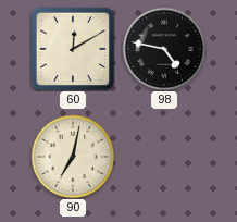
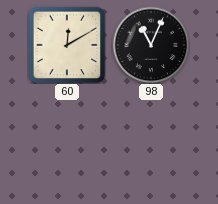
98: 4:47 -> 11:04
90: 7:02 -> none
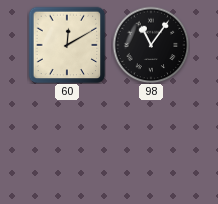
98: 11:04 -> 11:06
